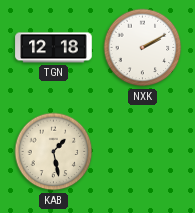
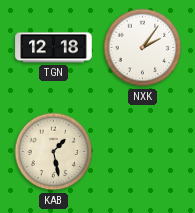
NXK: 2:10 -> 2:06
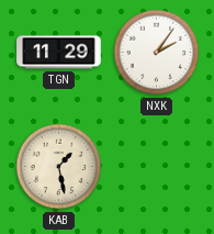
TGN: 12:18 -> 11:29
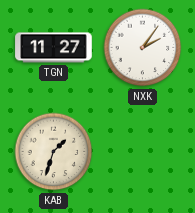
TGN: 11:29 -> 11:27
KAB: 1:28 -> 1:33
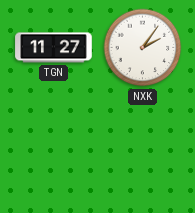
KAB: 1:33 -> none
